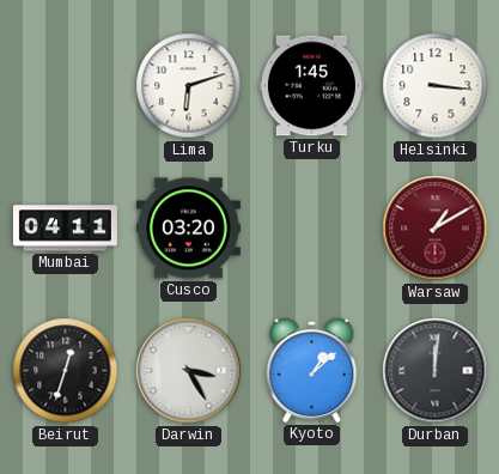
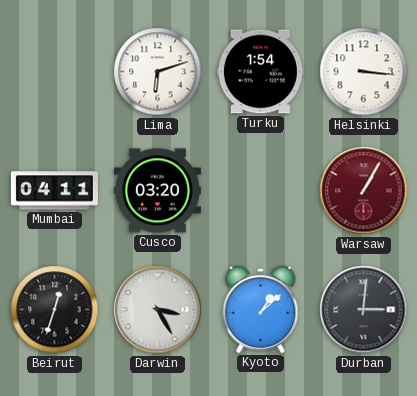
Turku: 1:45 -> 1:54
Warsaw: 1:10 -> 1:05
Durban: 12:01 -> 3:01
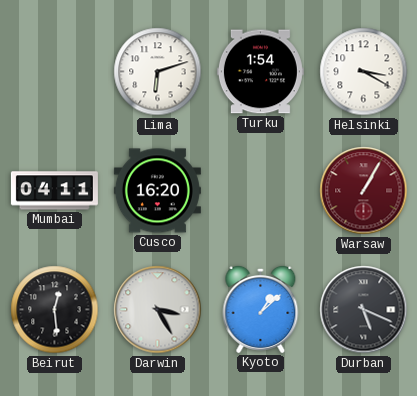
Helsinki: 3:16 -> 3:20
Cusco: 03:20 -> 16:20
Beirut: 12:33 -> 12:29
Durban: 3:01 -> 5:19
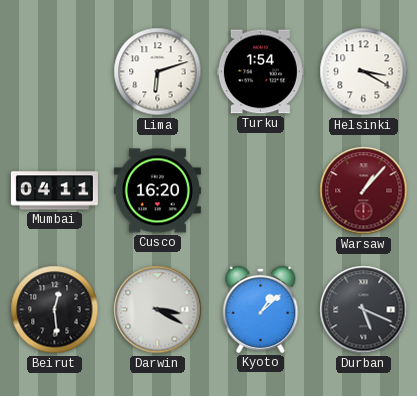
Warsaw: 1:05 -> 1:07
Darwin: 3:25 -> 3:20
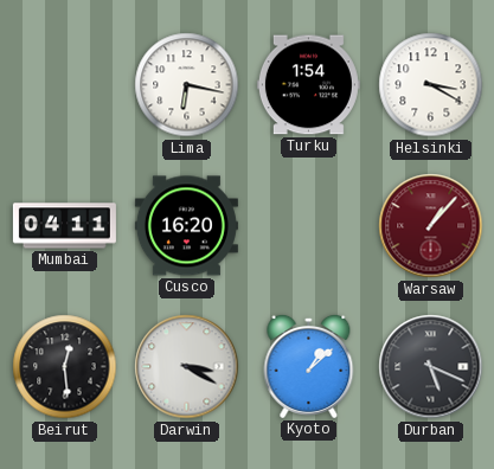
Lima: 6:12 -> 6:17
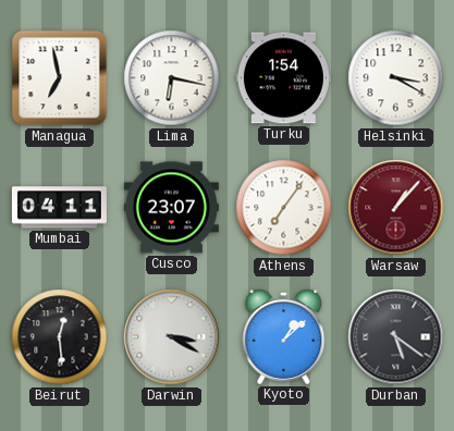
Managua: none -> 6:58
Cusco: 16:20 -> 23:07
Athens: none -> 7:06
Durban: 5:19 -> 5:21
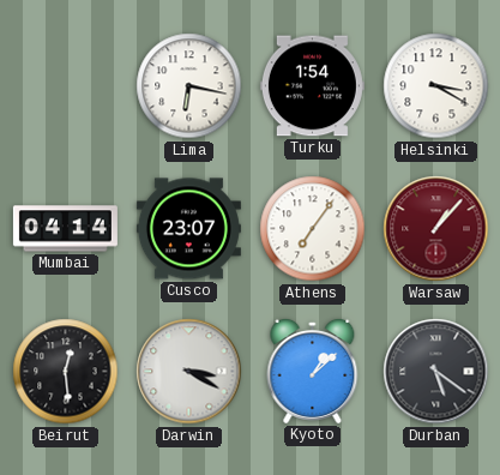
Managua: 6:58 -> none
Mumbai: 04:11 -> 04:14
